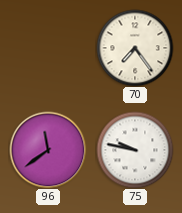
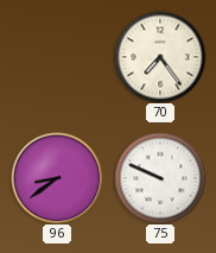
96: 11:39 -> 8:39
75: 9:47 -> 9:49
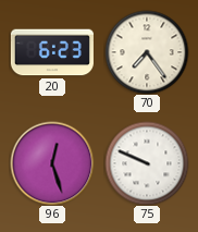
20: none -> 6:23
96: 8:39 -> 12:27
